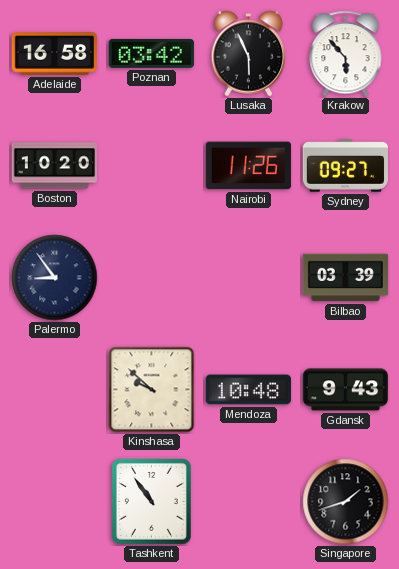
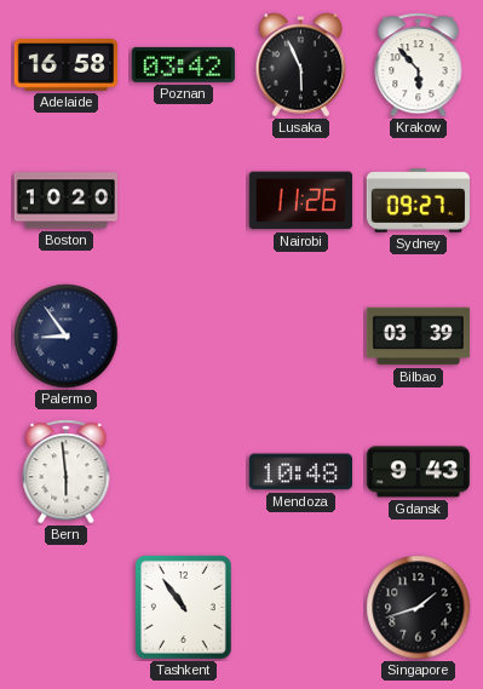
Bern: none -> 5:59
Kinshasa: 9:52 -> none
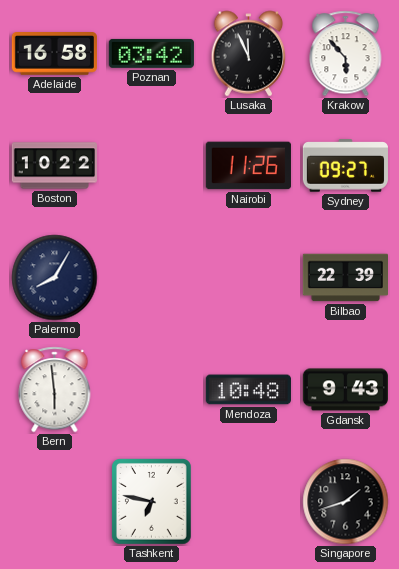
Lusaka: 5:56 -> 11:56
Boston: 10:20 -> 10:22
Palermo: 8:54 -> 8:05
Bilbao: 03:39 -> 22:39
Tashkent: 10:54 -> 6:47
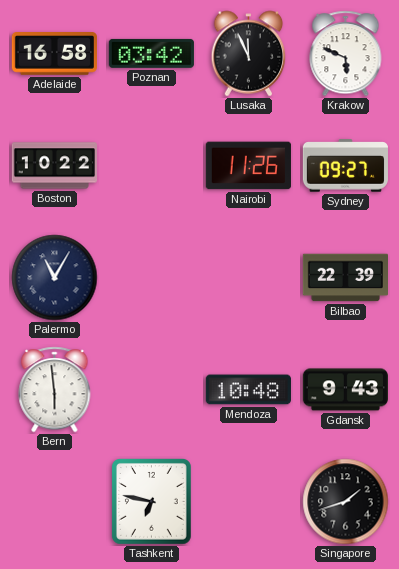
Krakow: 5:53 -> 5:49
Palermo: 8:05 -> 11:05
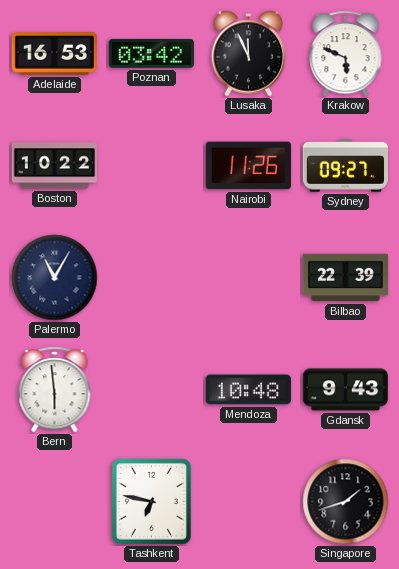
Adelaide: 16:58 -> 16:53
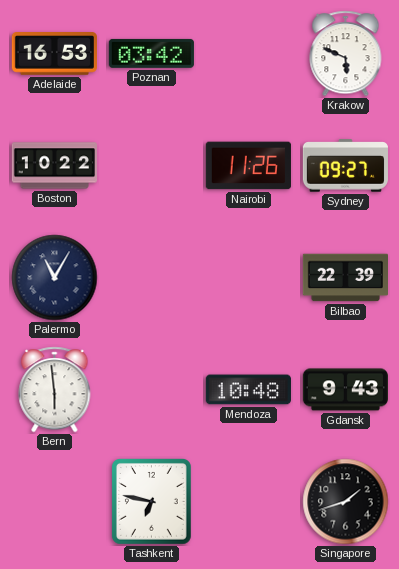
Lusaka: 11:56 -> none
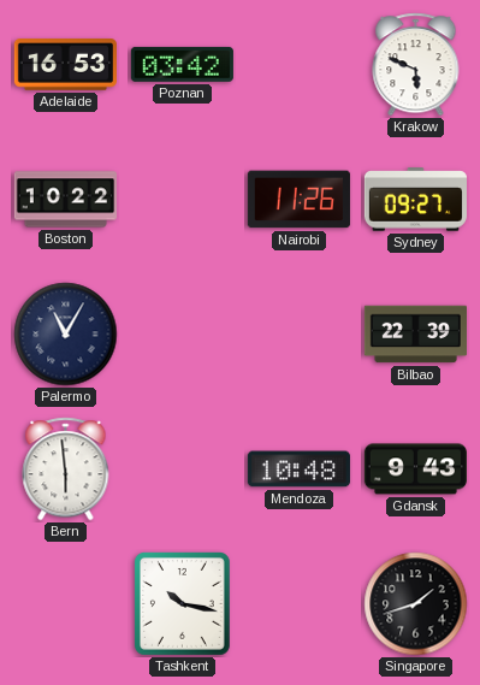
Tashkent: 6:47 -> 10:17
